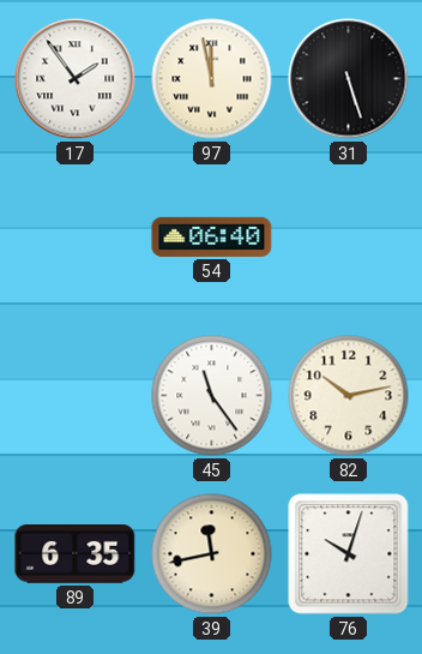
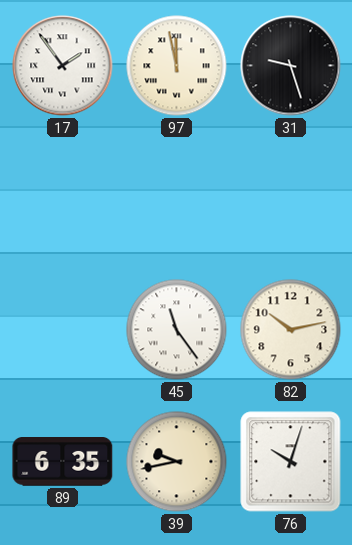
31: 5:27 -> 9:27
54: 06:40 -> none
39: 11:43 -> 9:43
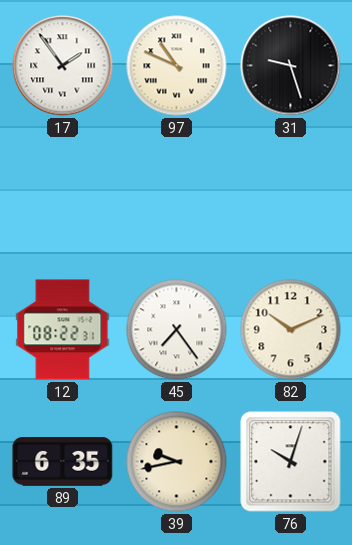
97: 11:58 -> 10:49
12: none -> 08:22
45: 11:24 -> 7:24
82: 10:13 -> 10:11
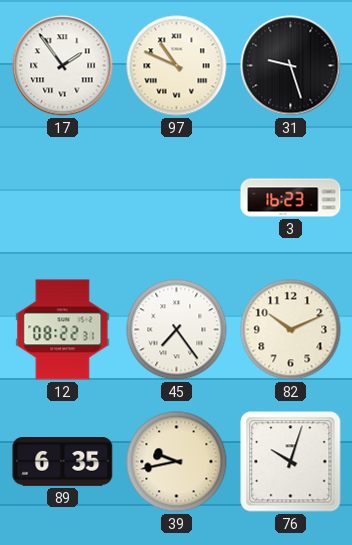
3: none -> 16:23
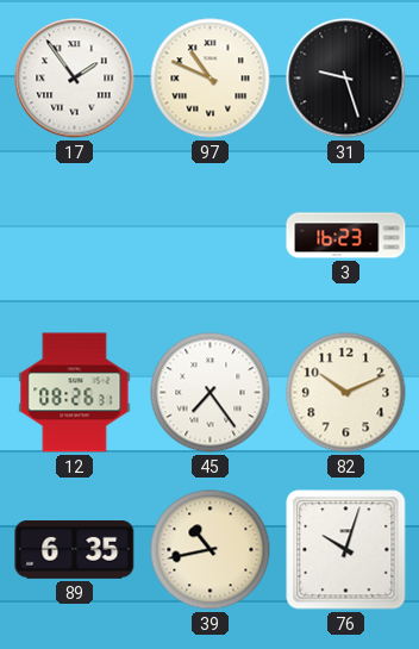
12: 08:22 -> 08:26
39: 9:43 -> 10:43
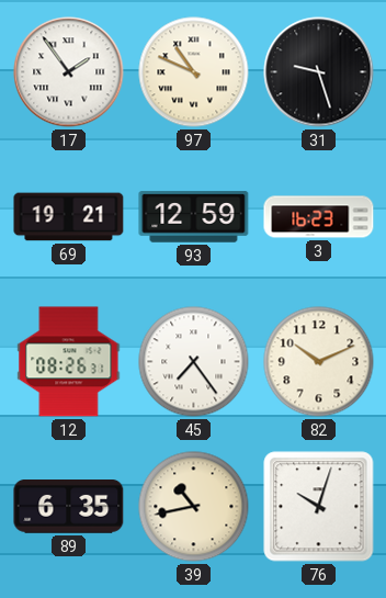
69: none -> 19:21
93: none -> 12:59
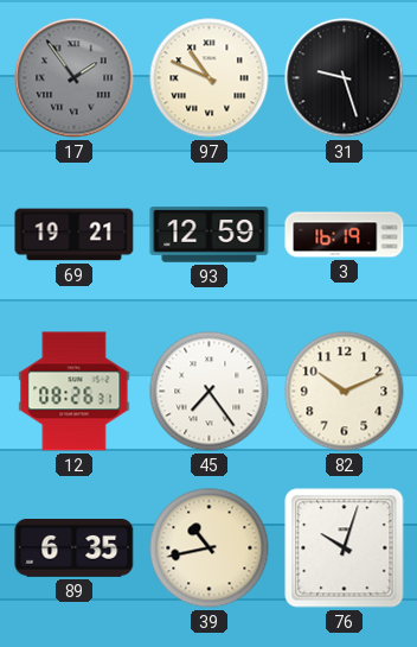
17 dial: white -> grey
3: 16:23 -> 16:19
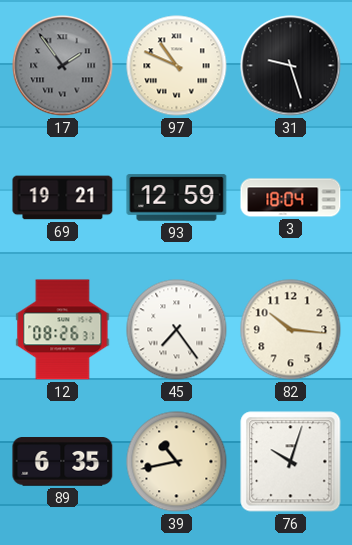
3: 16:19 -> 18:04
82: 10:11 -> 10:16
